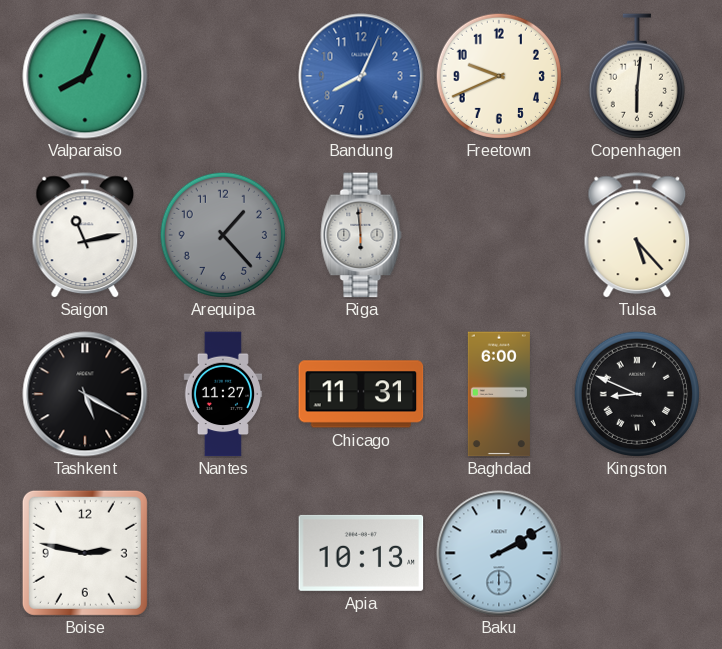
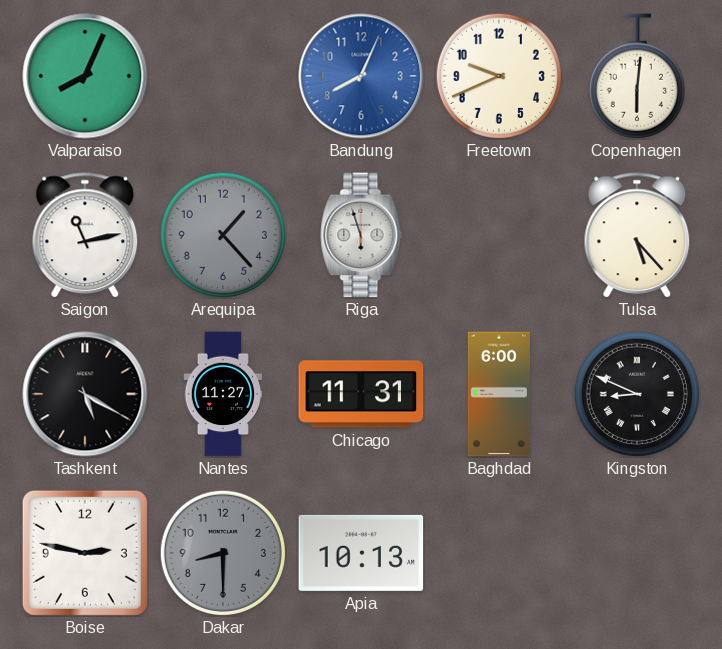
Riga: 5:59 -> 5:57
Dakar: none -> 8:30
Baku: 2:10 -> none
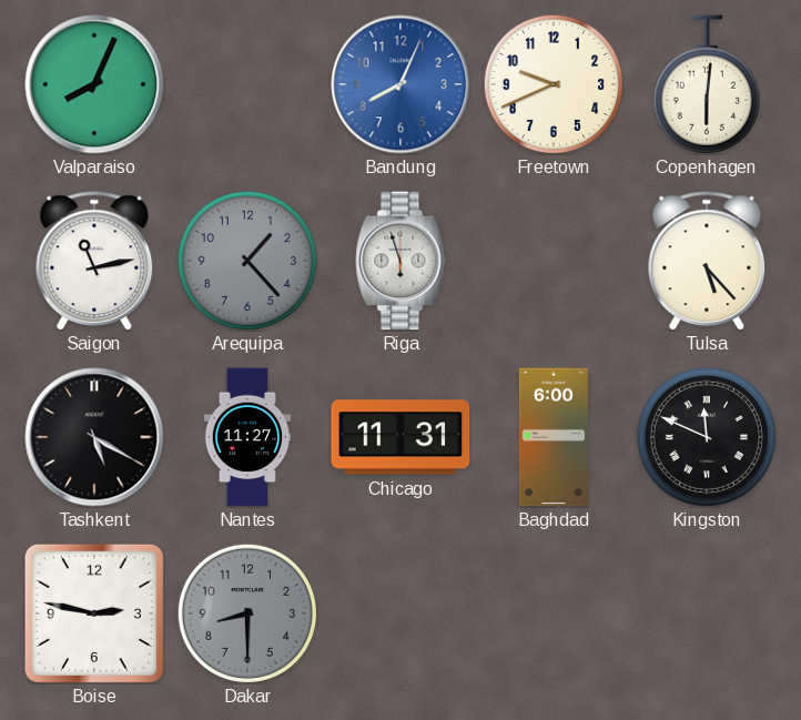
Kingston: 8:49 -> 11:49
Apia: 10:13 -> none
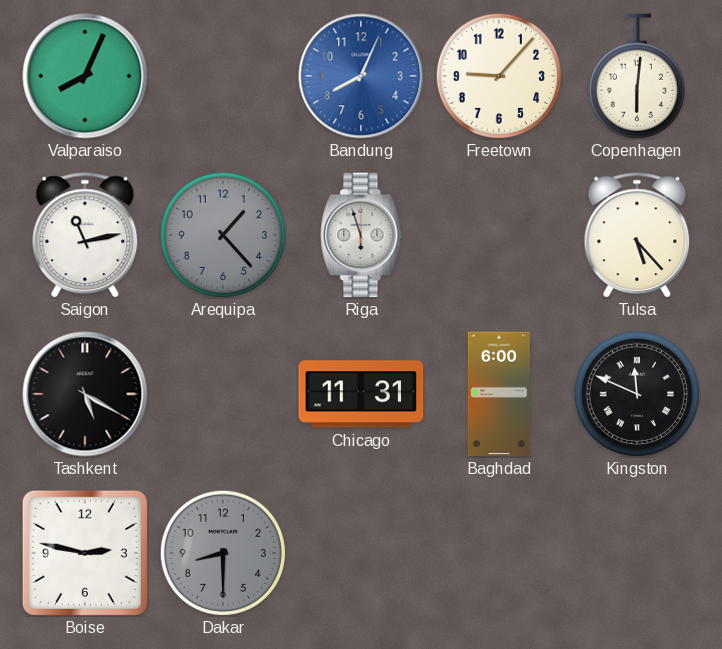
Freetown: 9:41 -> 9:07
Nantes: 11:27 -> none
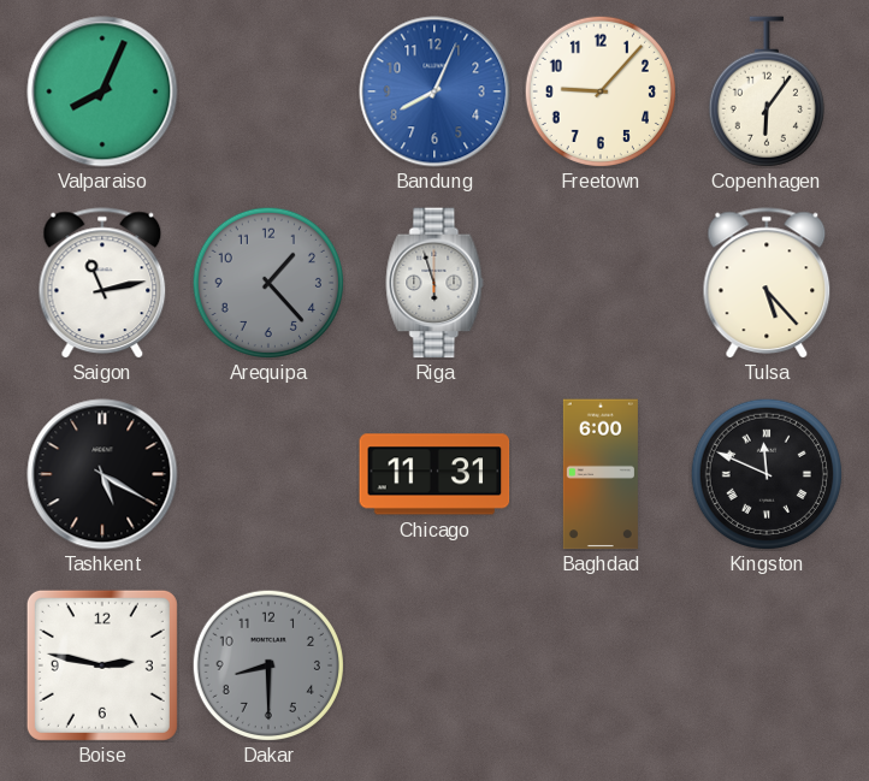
Copenhagen: 6:01 -> 6:06
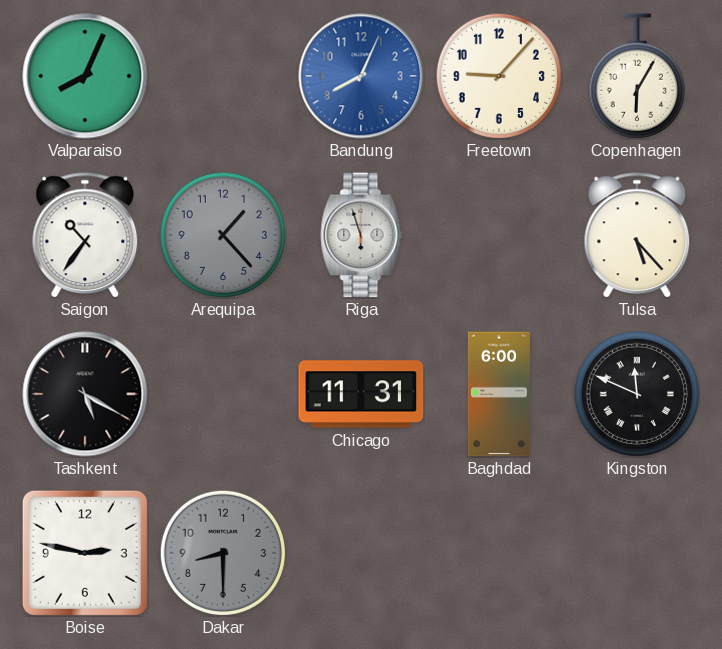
Copenhagen: 6:06 -> 6:05
Saigon: 11:13 -> 10:36
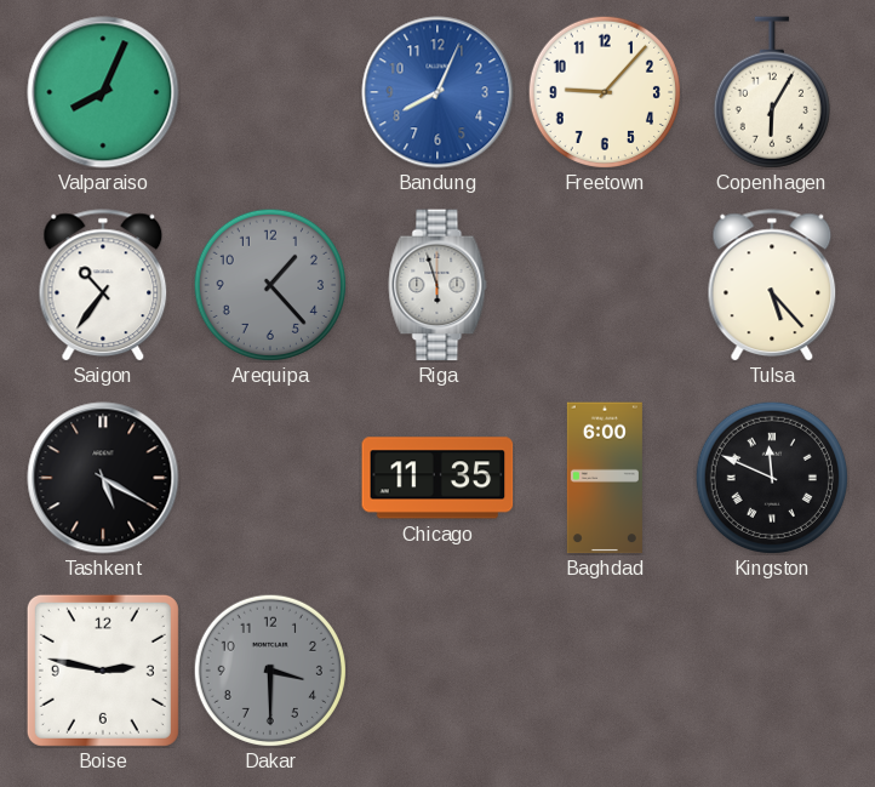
Chicago: 11:31 -> 11:35
Dakar: 8:30 -> 3:30
